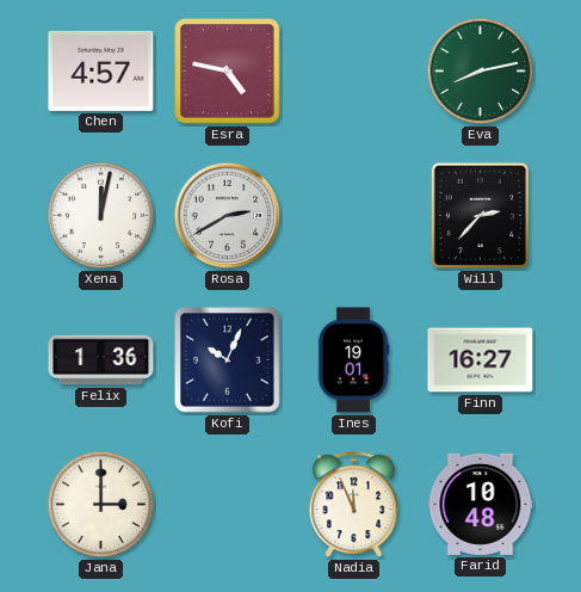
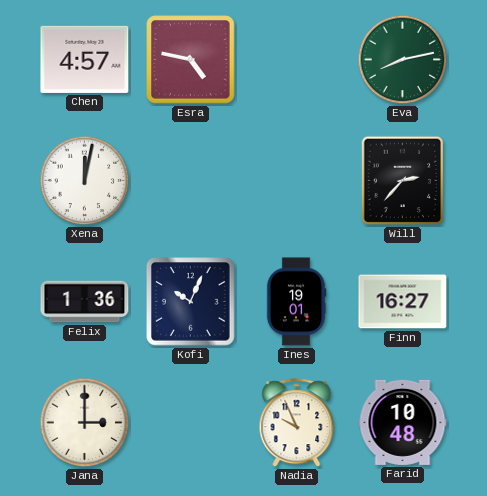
Rosa: 2:40 -> none
Nadia: 11:56 -> 9:56
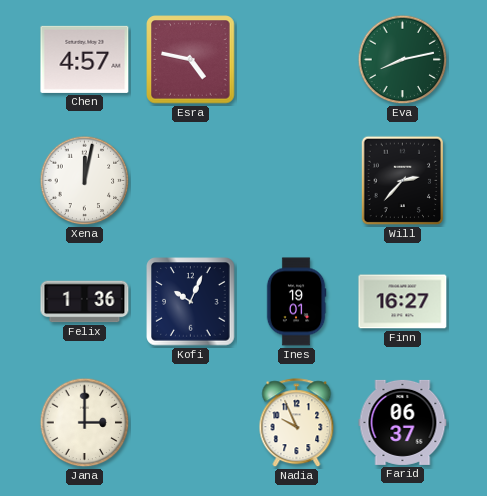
Farid: 10:48 -> 06:37
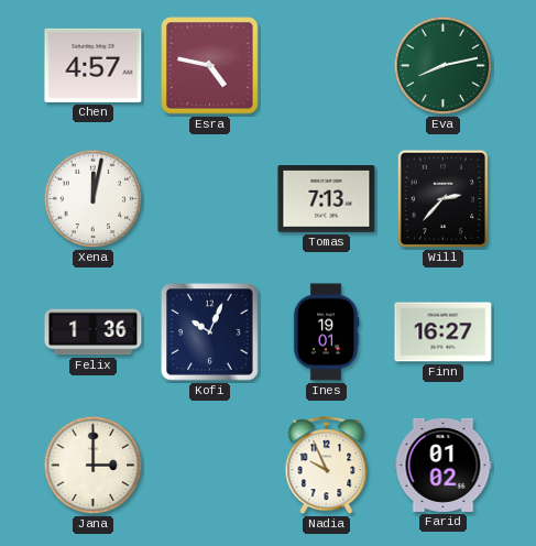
Tomas: none -> 7:13
Farid: 06:37 -> 01:02
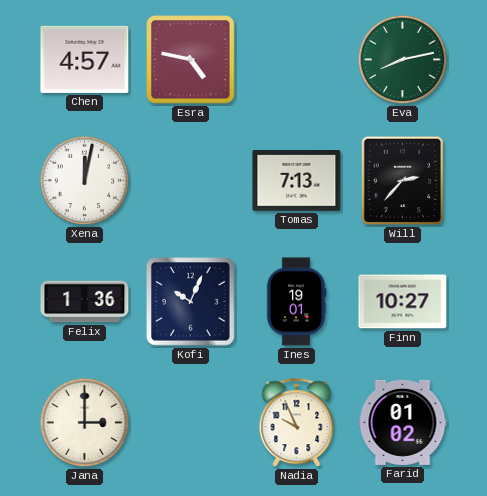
Finn: 16:27 -> 10:27
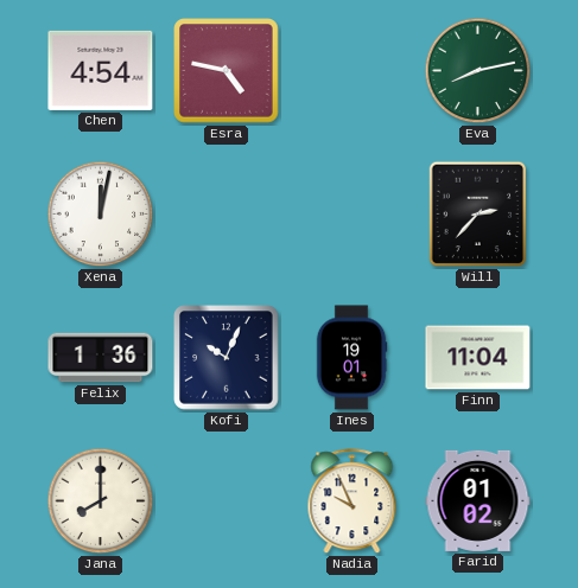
Chen: 4:57 -> 4:54
Tomas: 7:13 -> none
Finn: 10:27 -> 11:04
Jana: 3:00 -> 8:00
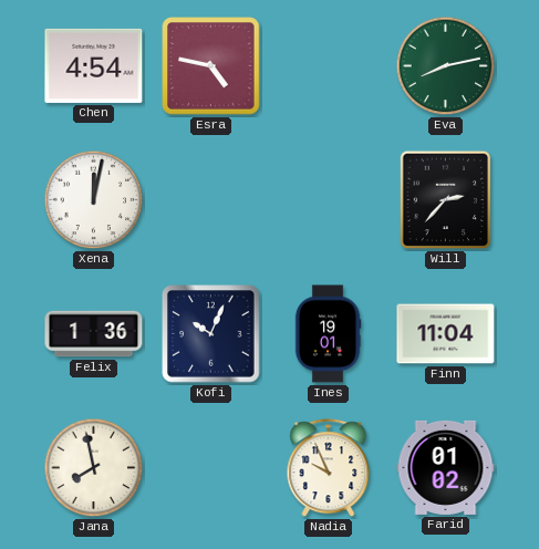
Jana: 8:00 -> 7:58
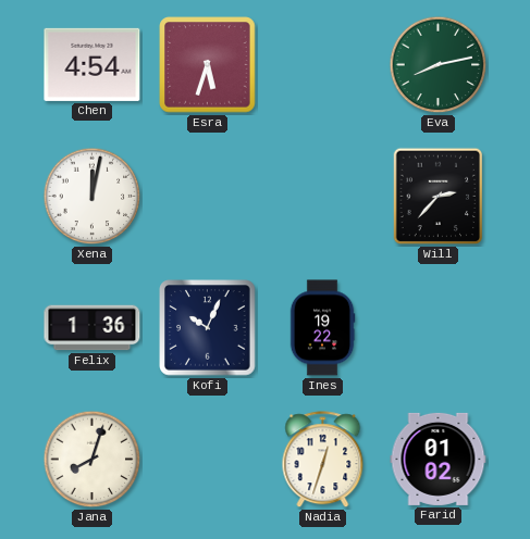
Esra: 4:47 -> 5:33
Ines: 19:01 -> 19:22
Finn: 11:04 -> none
Jana: 7:58 -> 8:03
Nadia: 9:56 -> 12:33
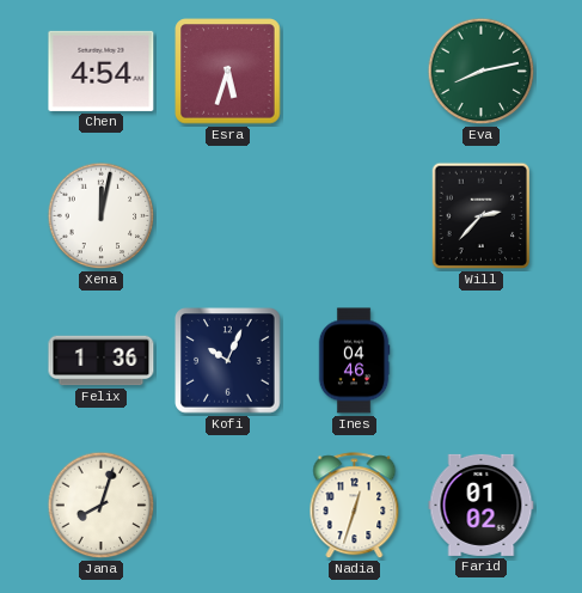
Ines: 19:22 -> 04:46
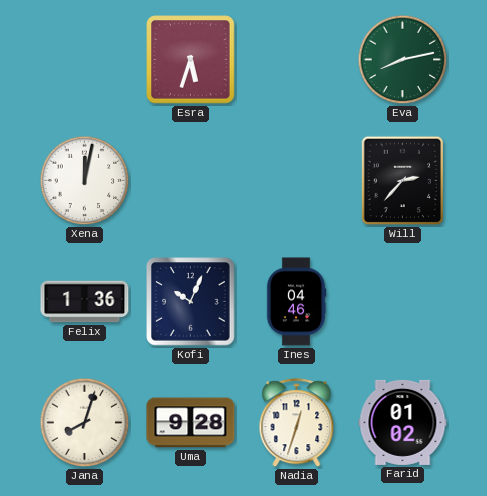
Chen: 4:54 -> none
Uma: none -> 9:28
